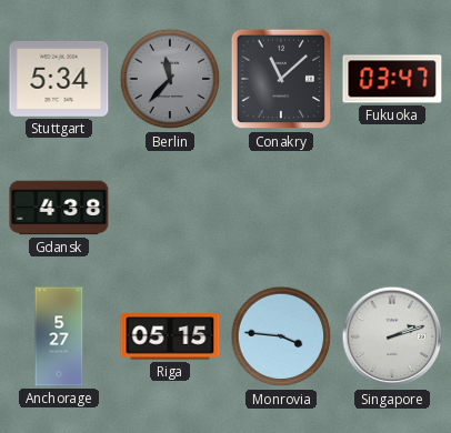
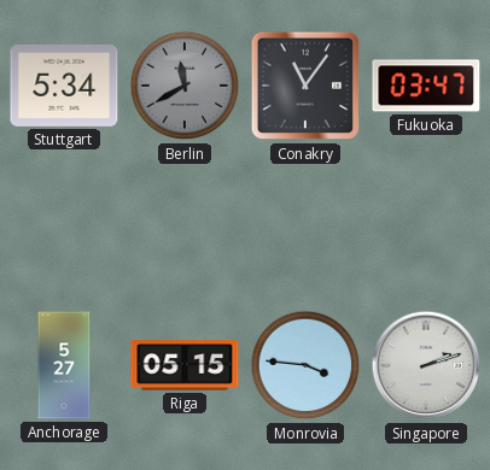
Berlin: 11:37 -> 11:40
Conakry: 11:08 -> 11:06
Gdansk: 4:38 -> none
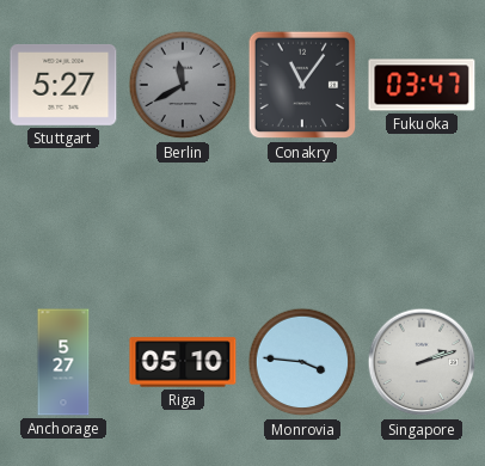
Stuttgart: 5:34 -> 5:27
Riga: 05:15 -> 05:10
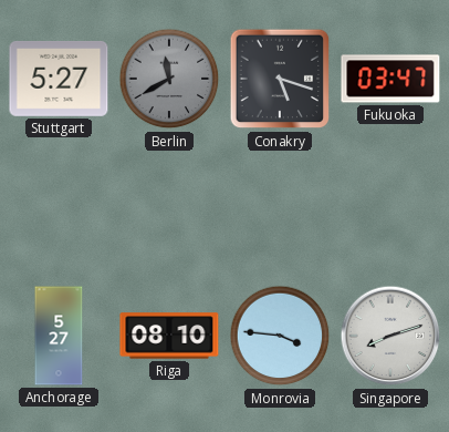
Conakry: 11:06 -> 5:18
Riga: 05:10 -> 08:10
Singapore: 2:12 -> 8:12
